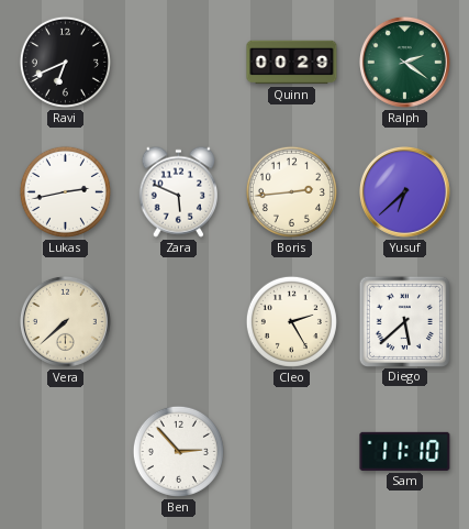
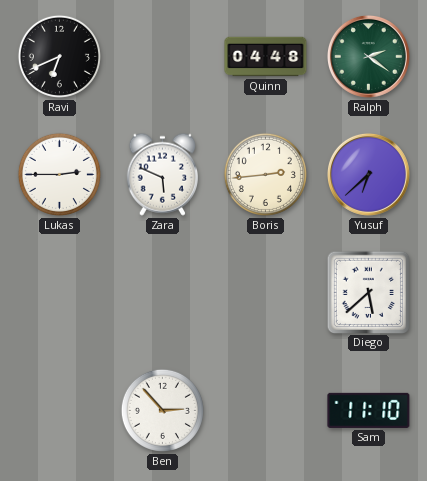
Quinn: 00:29 -> 04:48
Lukas: 2:43 -> 2:45
Vera: 7:38 -> none
Cleo: 2:25 -> none
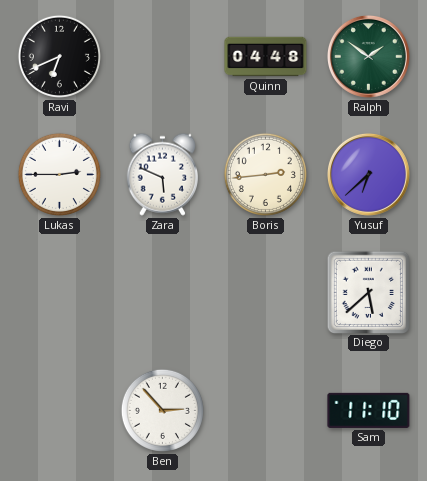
Ralph: 2:21 -> 1:51
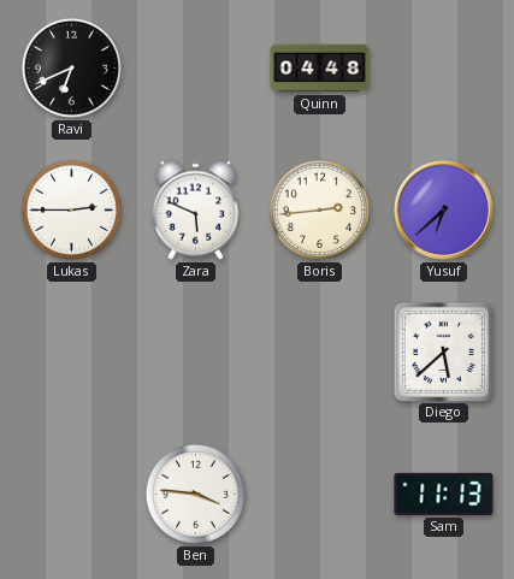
Ralph: 1:51 -> none
Ben: 2:53 -> 3:46
Sam: 11:10 -> 11:13
